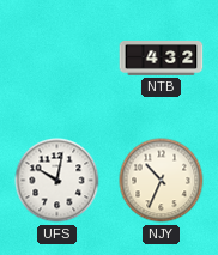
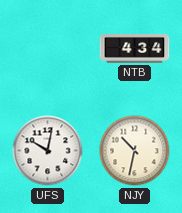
NTB: 4:32 -> 4:34
NJY: 10:34 -> 10:32
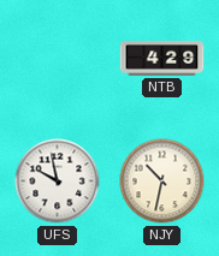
NTB: 4:34 -> 4:29
UFS: 10:02 -> 9:58
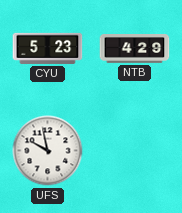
CYU: none -> 5:23
NJY: 10:32 -> none
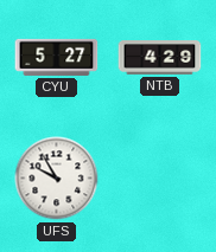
CYU: 5:23 -> 5:27
UFS: 9:58 -> 9:55
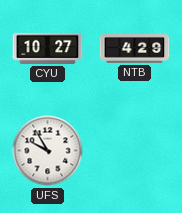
CYU: 5:27 -> 10:27
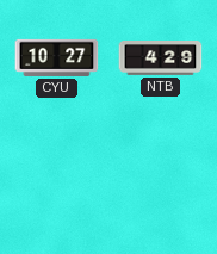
UFS: 9:55 -> none
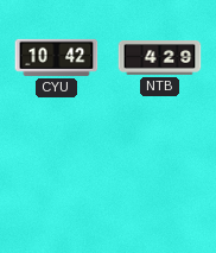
CYU: 10:27 -> 10:42
